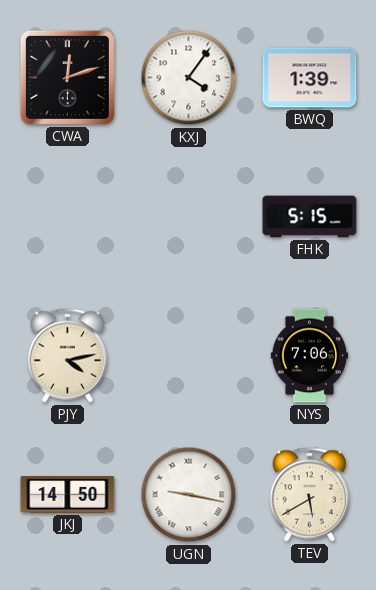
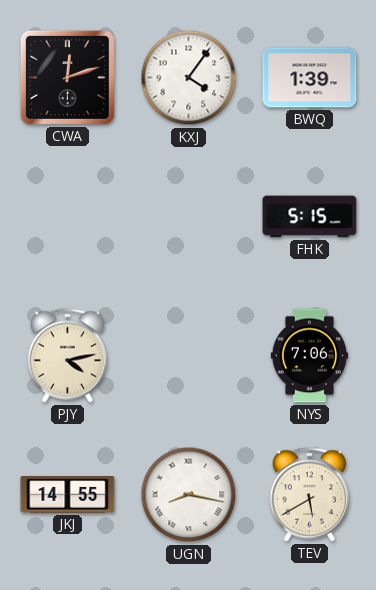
JKJ: 14:50 -> 14:55
UGN: 9:17 -> 8:17
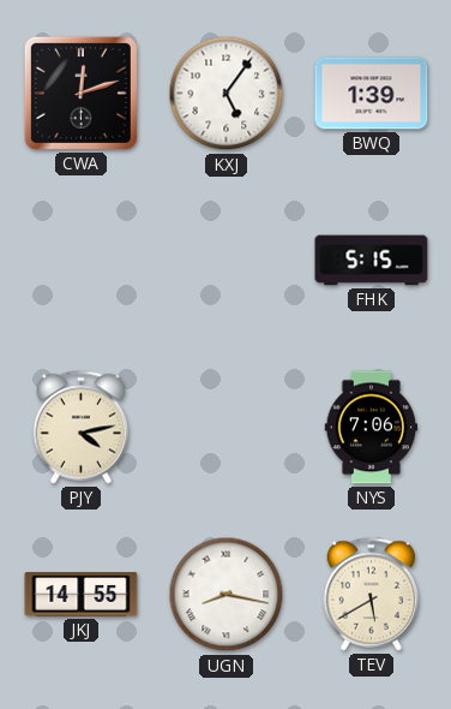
KXJ: 4:06 -> 5:06
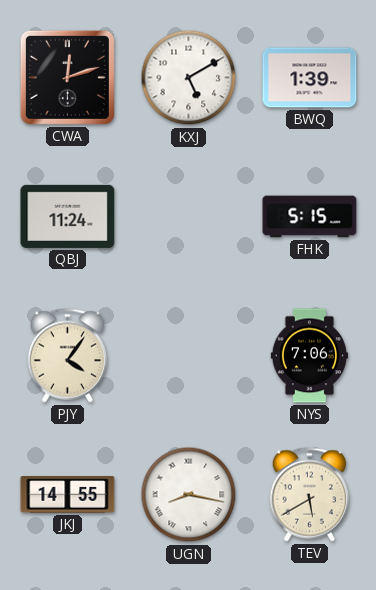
KXJ: 5:06 -> 5:10
QBJ: none -> 11:24
PJY: 4:13 -> 4:06
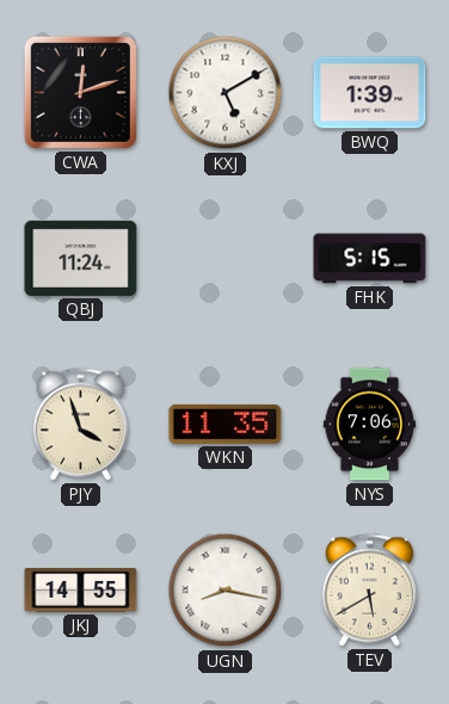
PJY: 4:06 -> 3:57
WKN: none -> 11:35
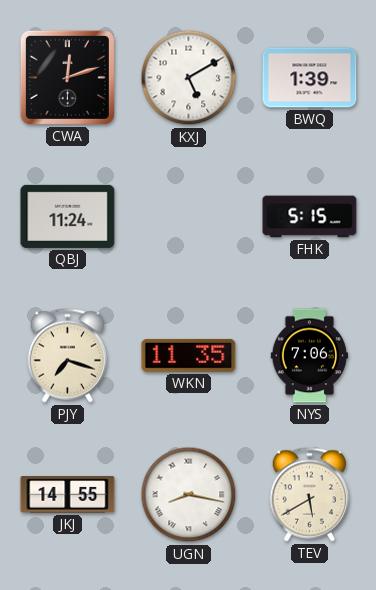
PJY: 3:57 -> 7:18
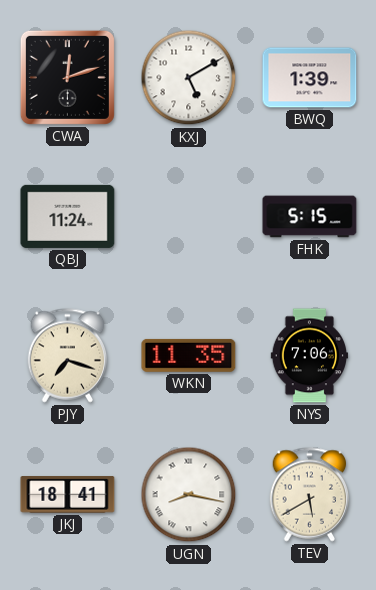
JKJ: 14:55 -> 18:41
